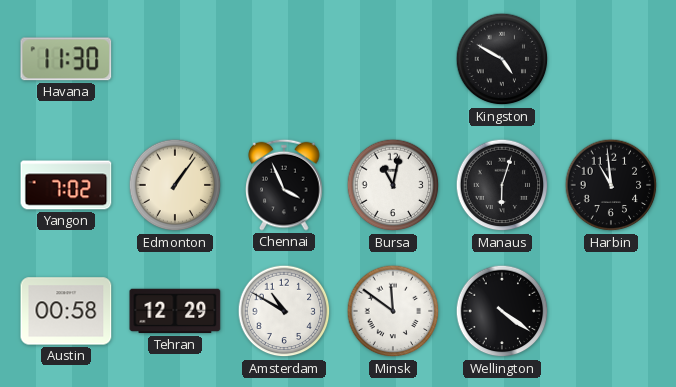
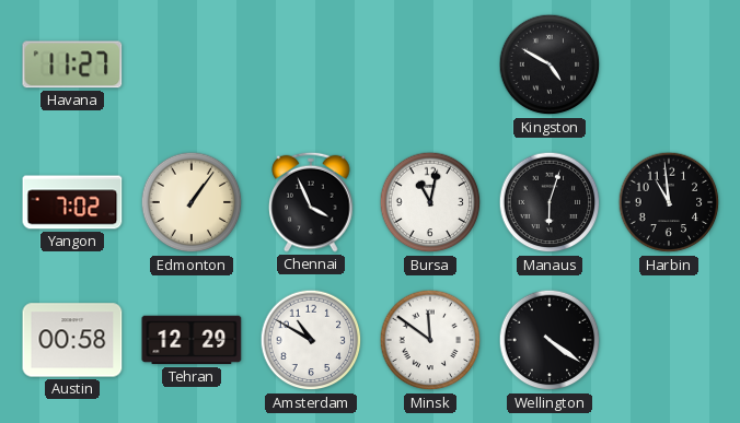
Havana: 11:30 -> 11:27
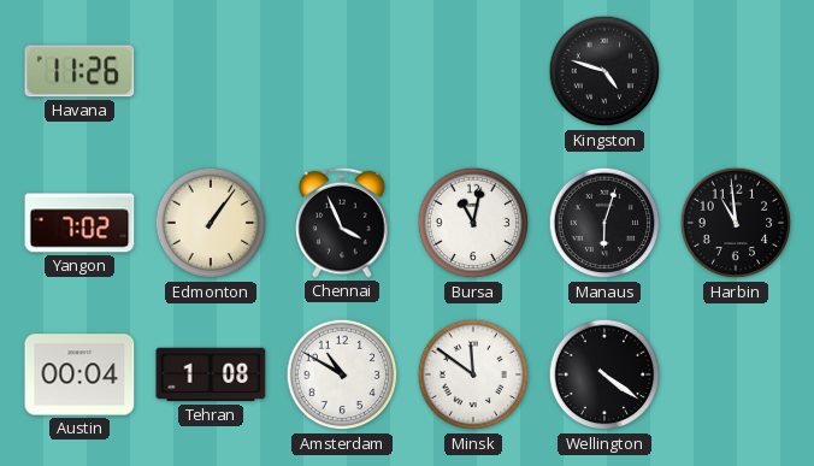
Havana: 11:27 -> 11:26
Kingston: 4:50 -> 4:48
Austin: 00:58 -> 00:04
Tehran: 12:29 -> 1:08
